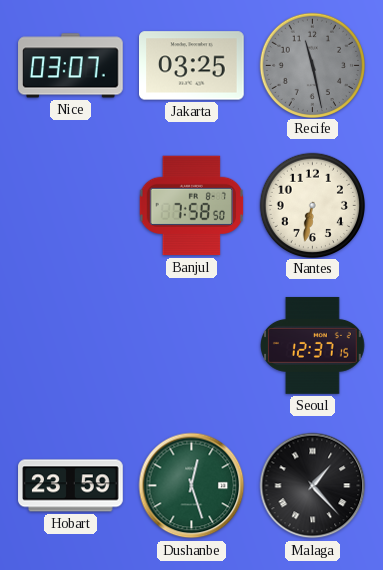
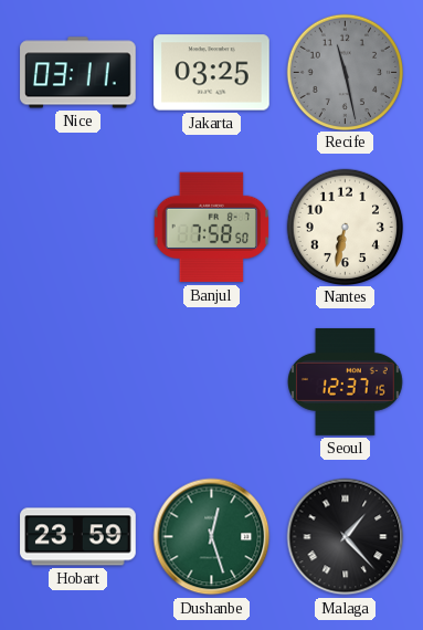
Nice: 03:07 -> 03:11
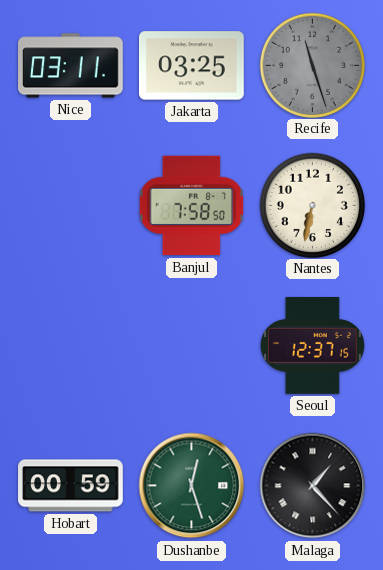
Recife: 11:28 -> 11:27
Hobart: 23:59 -> 00:59
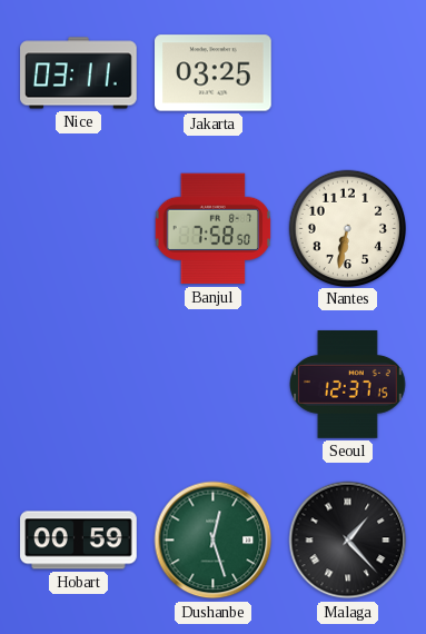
Recife: 11:27 -> none
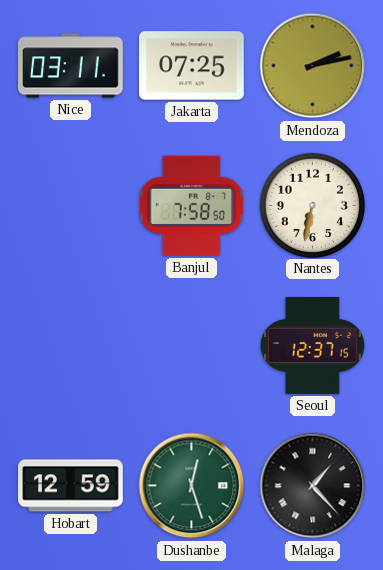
Jakarta: 03:25 -> 07:25
Mendoza: none -> 2:13
Hobart: 00:59 -> 12:59
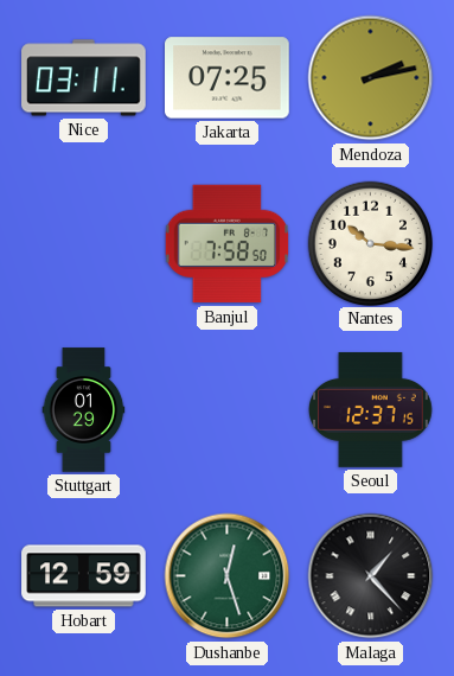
Nantes: 6:32 -> 10:16
Stuttgart: none -> 01:29
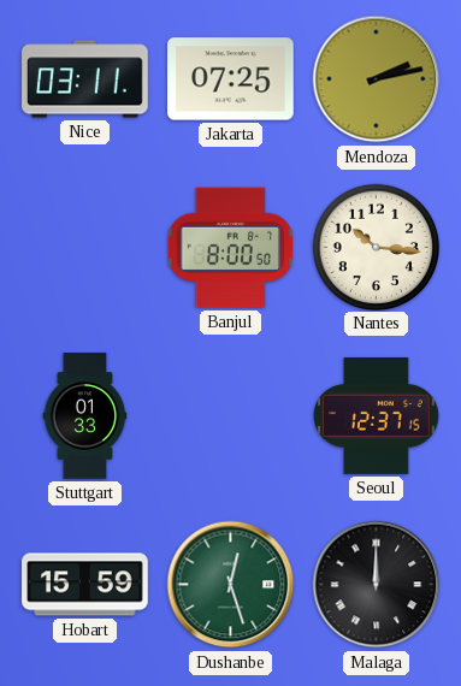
Banjul: 7:58 -> 8:00
Stuttgart: 01:29 -> 01:33
Hobart: 12:59 -> 15:59
Malaga: 1:23 -> 12:00
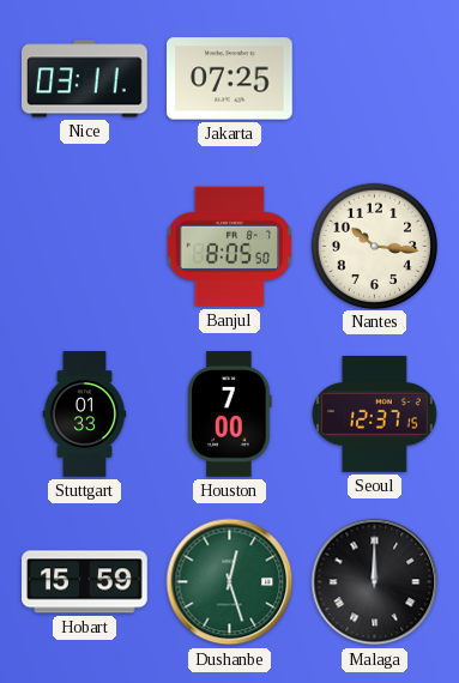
Mendoza: 2:13 -> none
Banjul: 8:00 -> 8:05
Houston: none -> 7:00
